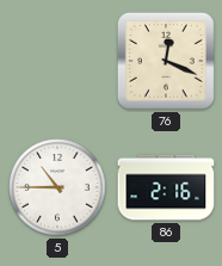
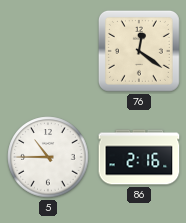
76: 12:19 -> 12:21
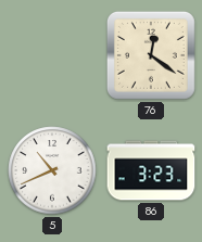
5: 10:45 -> 10:41
86: 2:16 -> 3:23
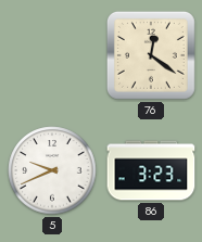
5: 10:41 -> 9:41
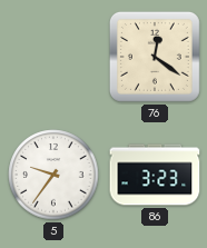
5: 9:41 -> 9:36
